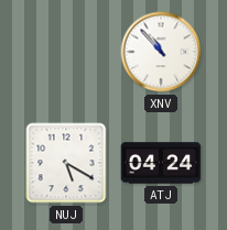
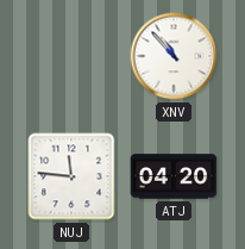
NUJ: 5:20 -> 11:46
ATJ: 04:24 -> 04:20
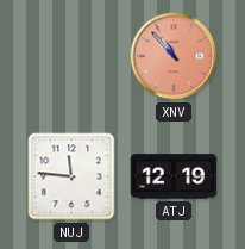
XNV dial: white -> salmon
ATJ: 04:20 -> 12:19
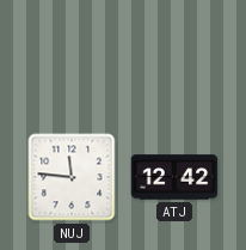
XNV: 10:53 -> none
ATJ: 12:19 -> 12:42
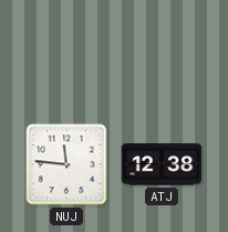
ATJ: 12:42 -> 12:38
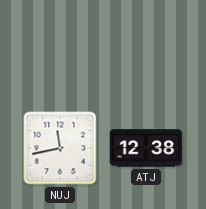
NUJ: 11:46 -> 11:43
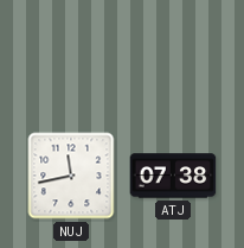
ATJ: 12:38 -> 07:38
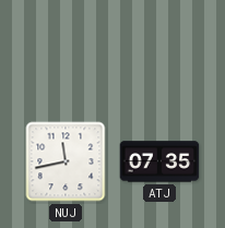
ATJ: 07:38 -> 07:35
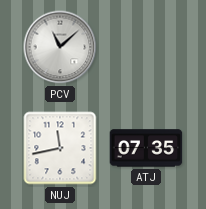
PCV: none -> 11:08
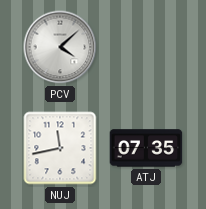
PCV: 11:08 -> 4:08
